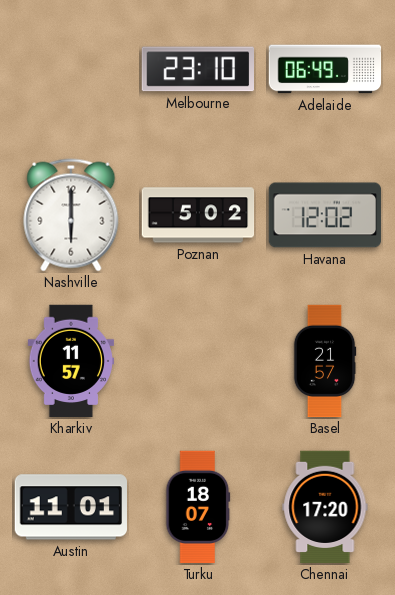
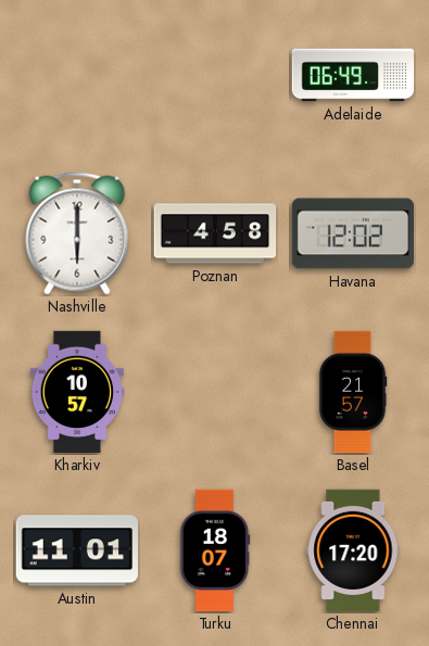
Melbourne: 23:10 -> none
Poznan: 5:02 -> 4:58
Kharkiv: 11:57 -> 10:57
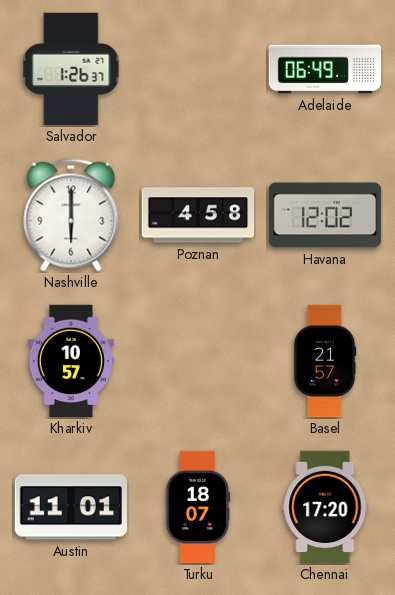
Salvador: none -> 1:26
